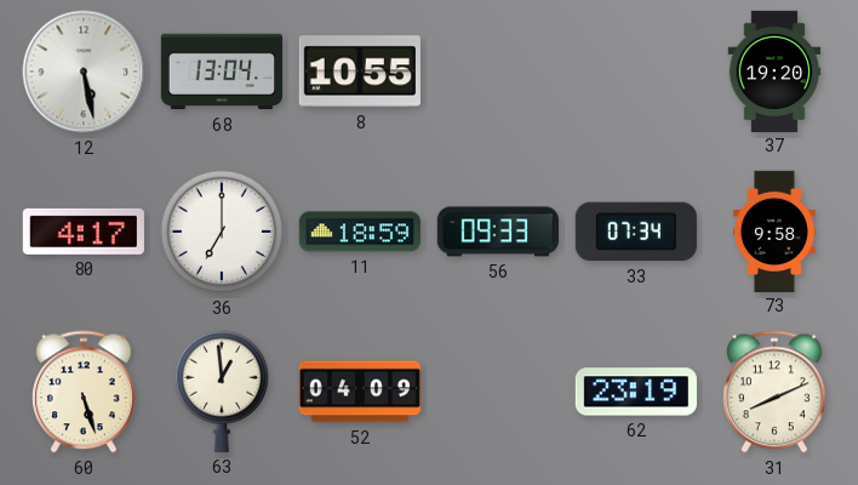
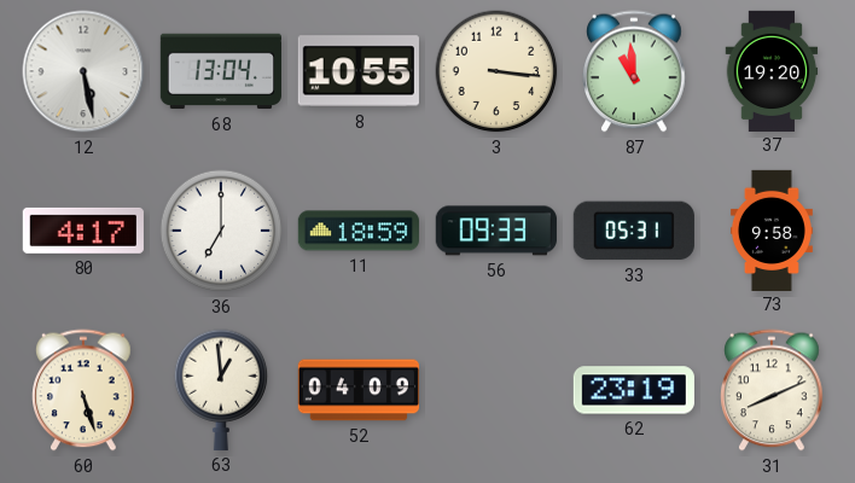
3: none -> 3:16
87: none -> 10:59
33: 07:34 -> 05:31
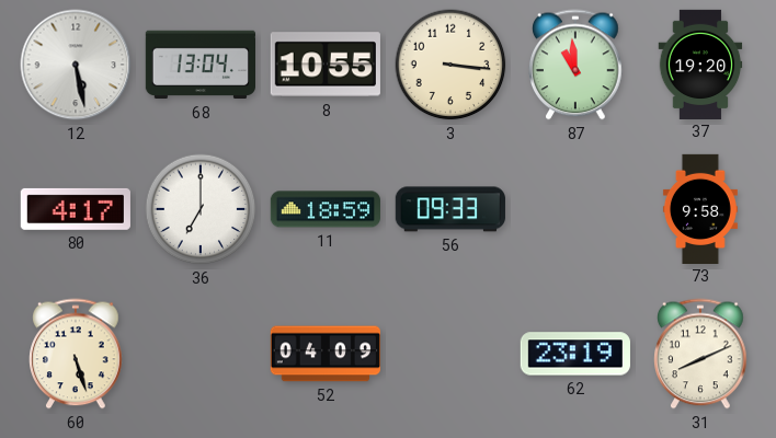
33: 05:31 -> none
63: 12:59 -> none
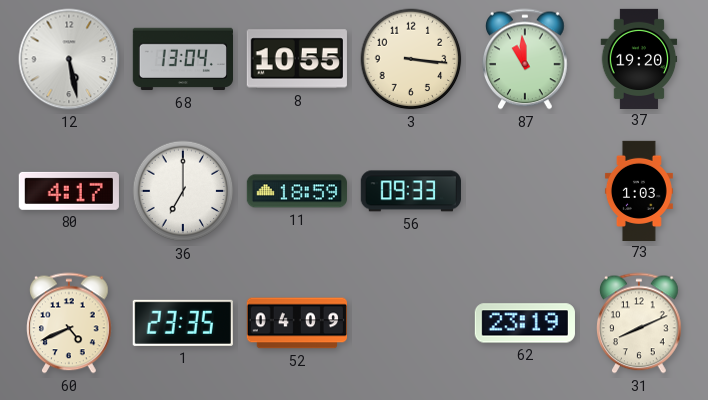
73: 9:58 -> 1:03
60: 5:27 -> 4:41
1: none -> 23:35
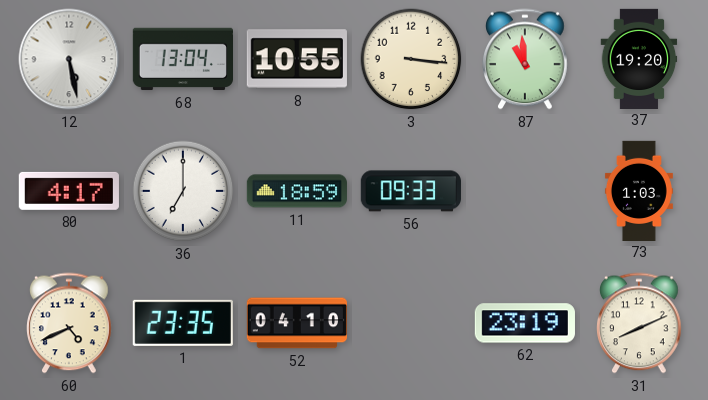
52: 04:09 -> 04:10
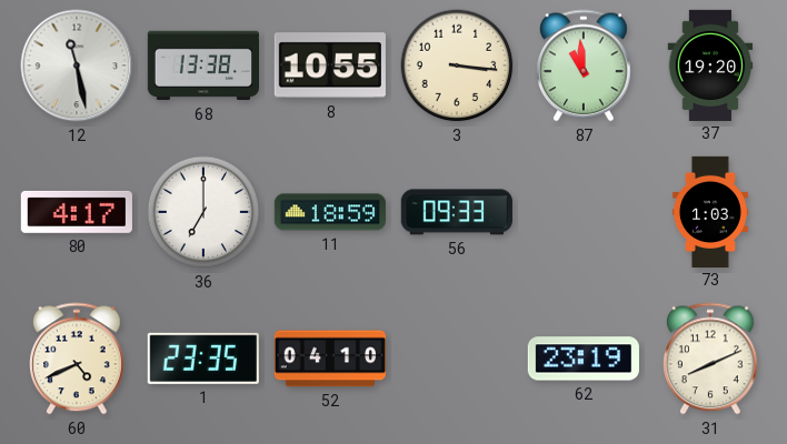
12: 5:28 -> 11:28
68: 13:04 -> 13:38
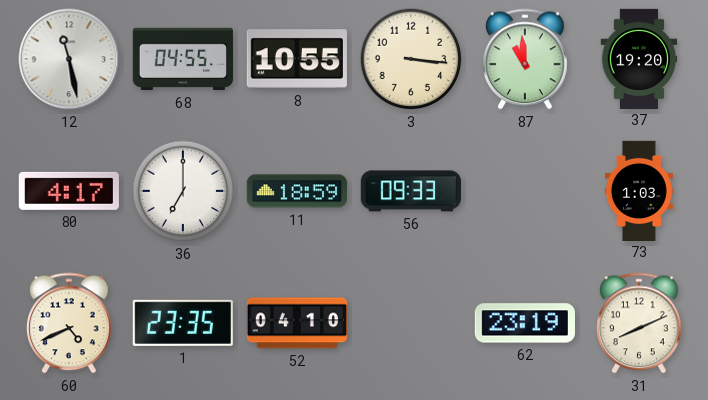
68: 13:38 -> 04:55
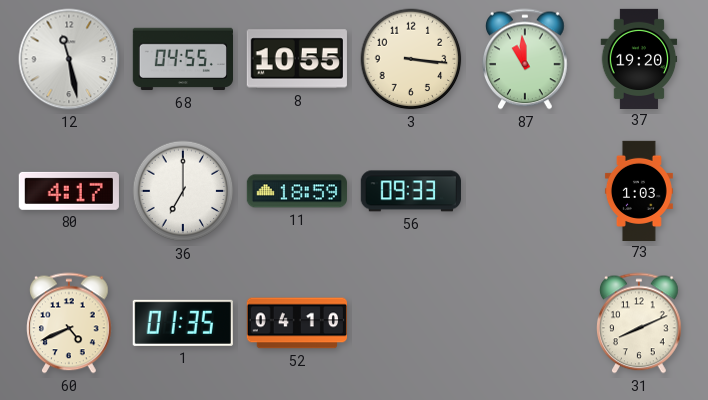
1: 23:35 -> 01:35
62: 23:19 -> none
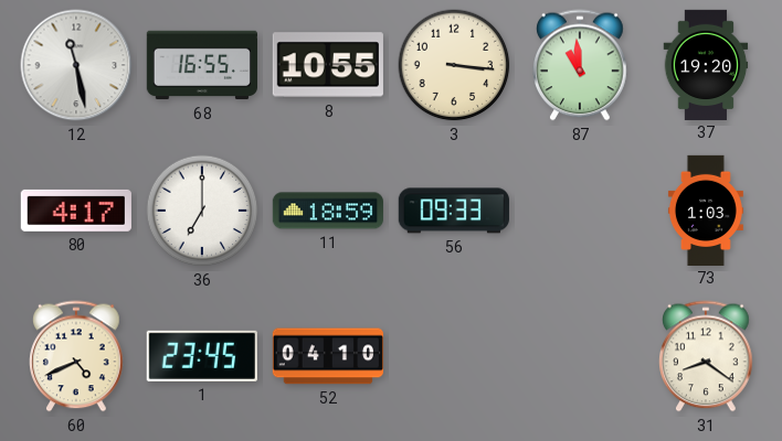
68: 04:55 -> 16:55
1: 01:35 -> 23:45
31: 8:11 -> 8:21
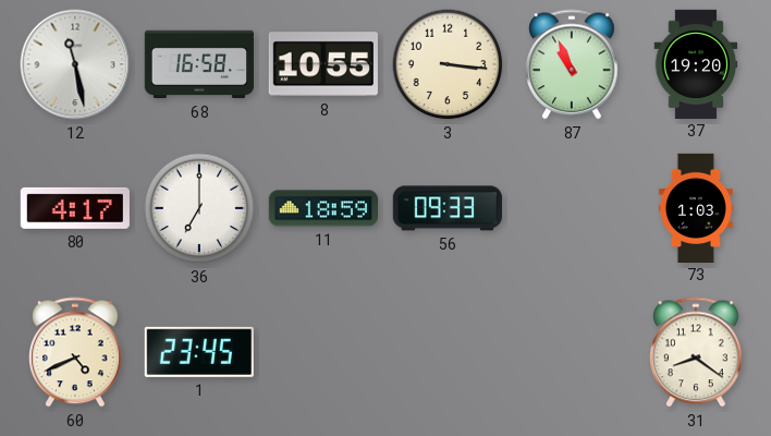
68: 16:55 -> 16:58
87: 10:59 -> 10:56
52: 04:10 -> none
